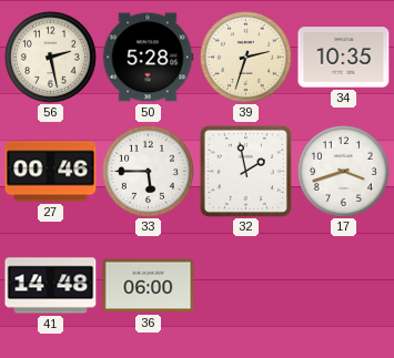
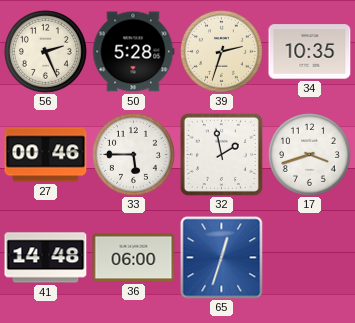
56: 2:28 -> 2:26
65: none -> 12:33
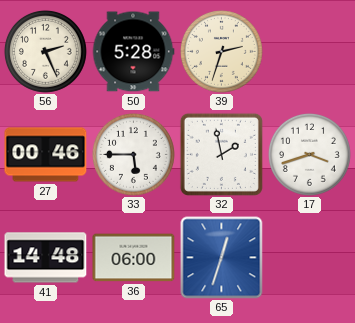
34: 10:35 -> none
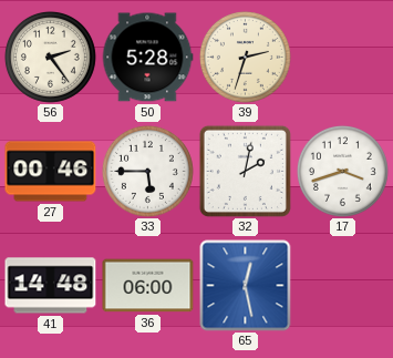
56: 2:26 -> 2:24
32: 1:58 -> 2:02
65: 12:33 -> 12:28
